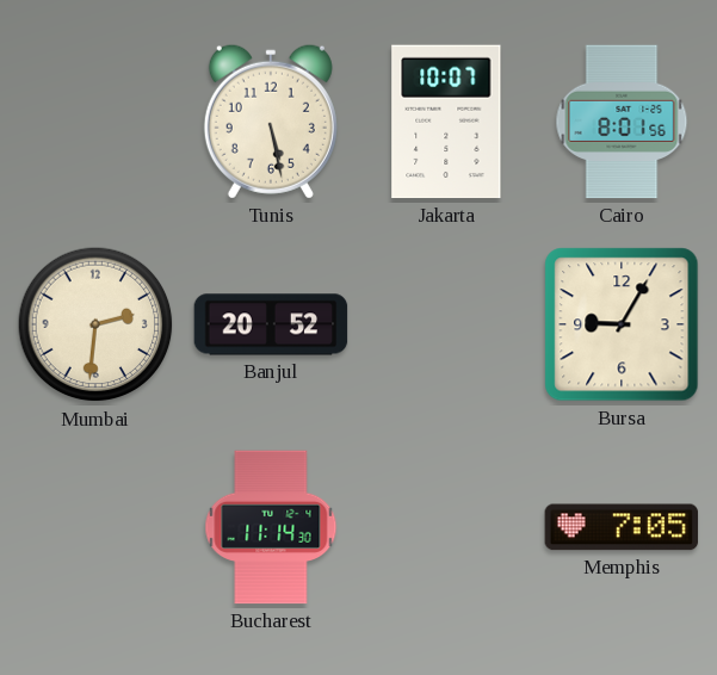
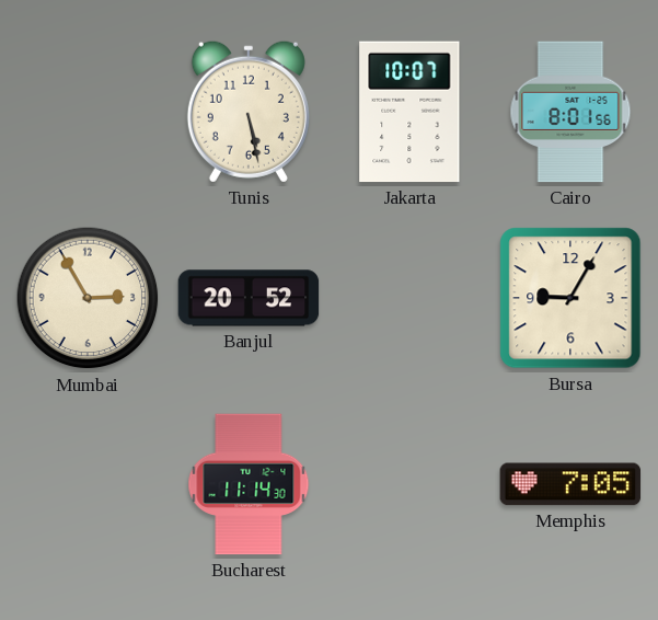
Mumbai: 2:31 -> 2:55
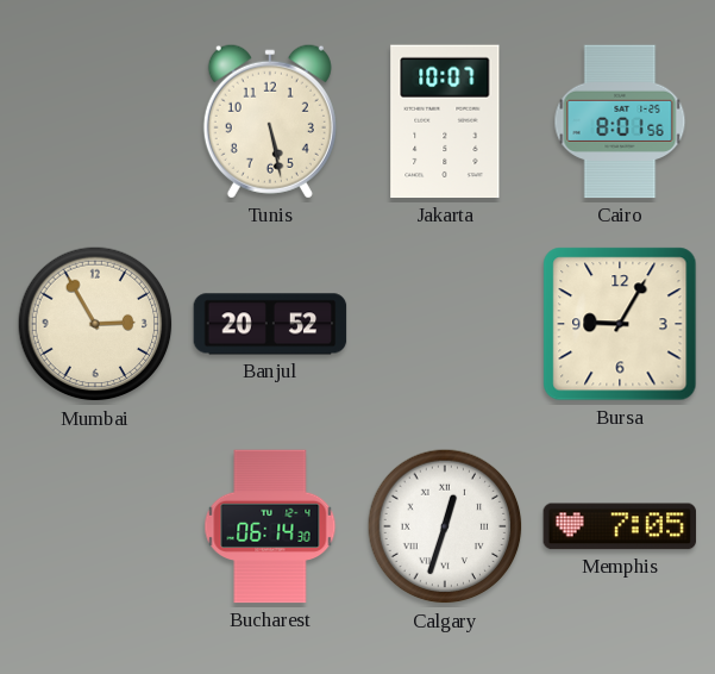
Bucharest: 11:14 -> 06:14
Calgary: none -> 12:33
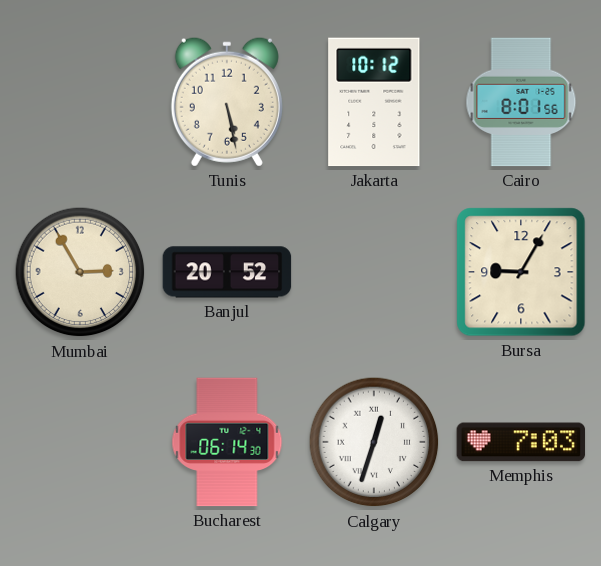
Jakarta: 10:07 -> 10:12
Memphis: 7:05 -> 7:03
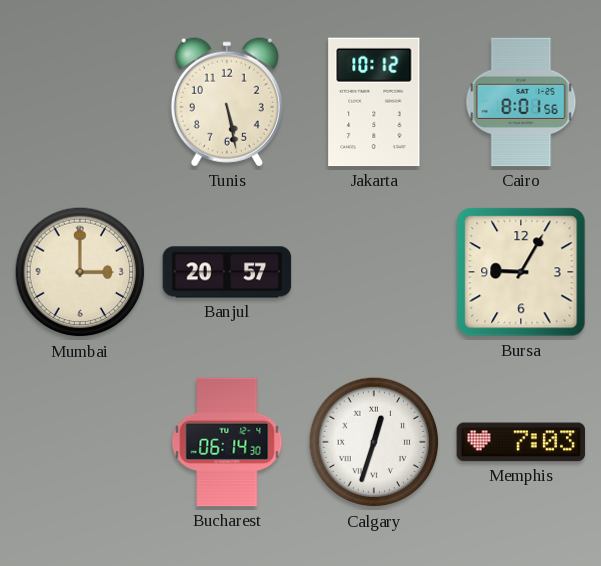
Mumbai: 2:55 -> 3:00
Banjul: 20:52 -> 20:57
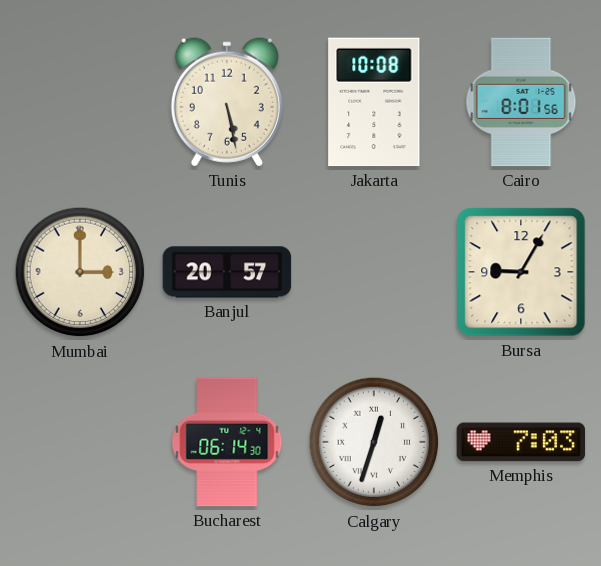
Jakarta: 10:12 -> 10:08
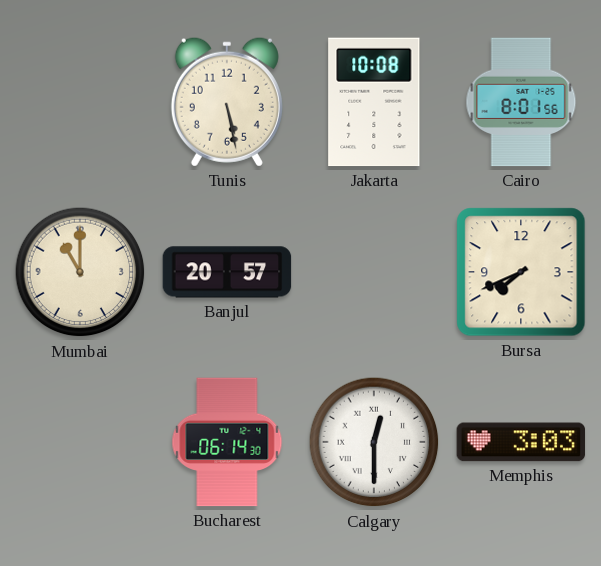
Mumbai: 3:00 -> 11:00
Bursa: 9:05 -> 7:41
Calgary: 12:33 -> 12:30
Memphis: 7:03 -> 3:03
